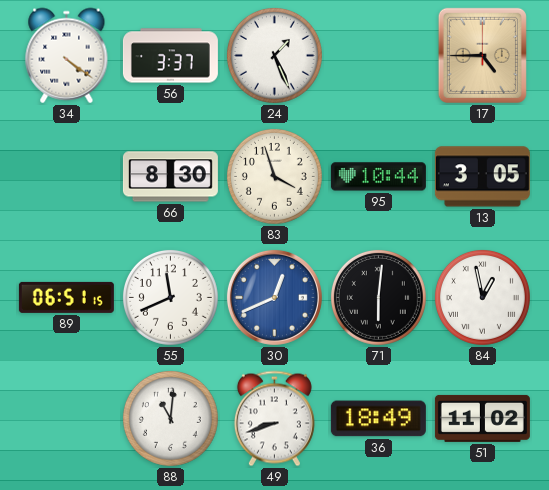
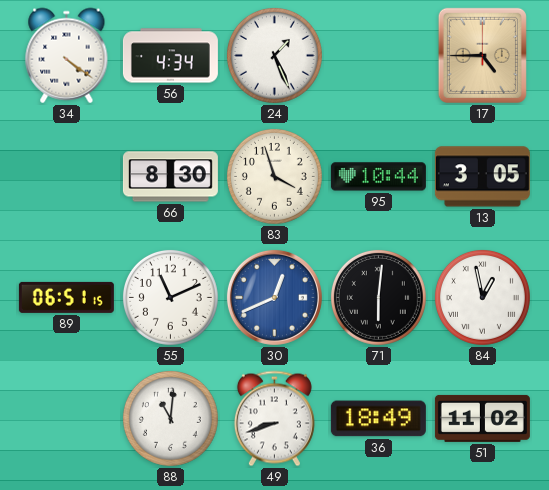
56: 3:37 -> 4:34
55: 11:41 -> 11:11
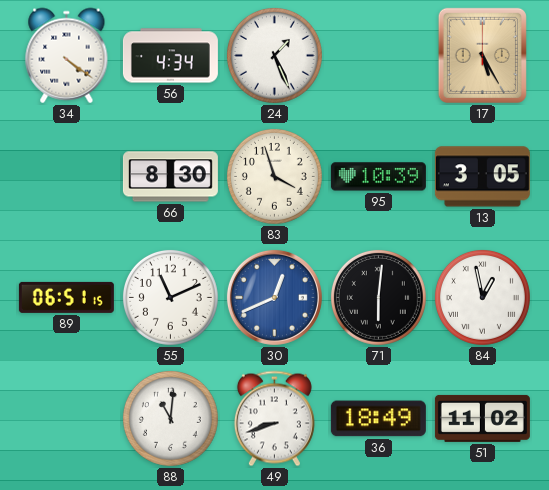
17: 4:45 -> 5:25
95: 10:44 -> 10:39
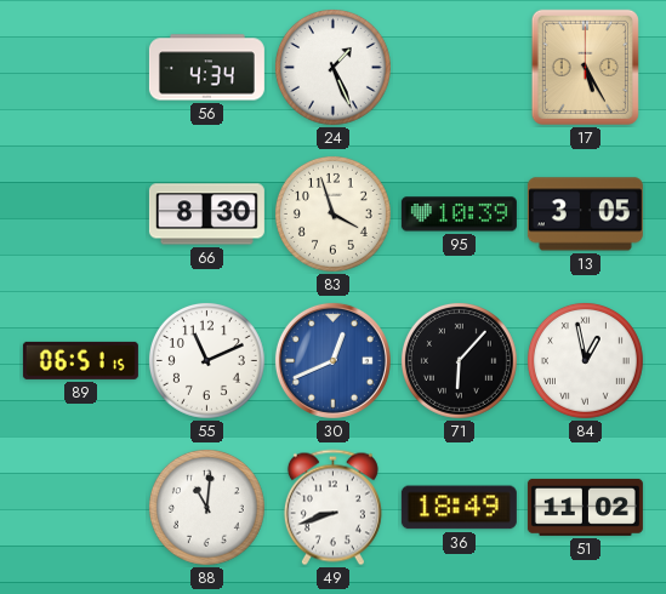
34: 4:21 -> none
71: 6:01 -> 6:07
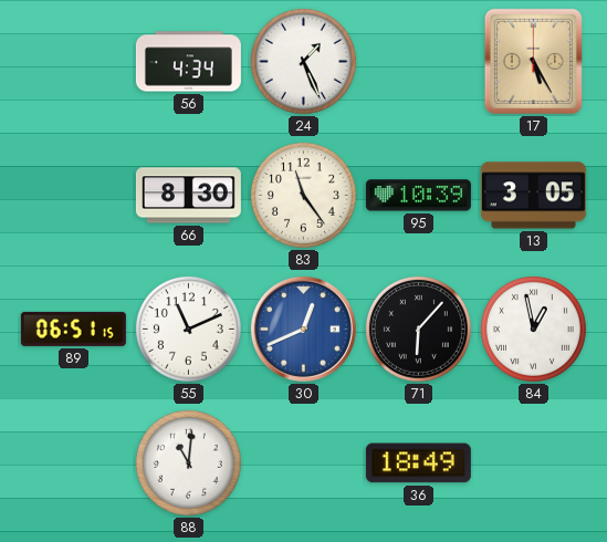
83: 3:57 -> 11:24
49: 8:42 -> none
51: 11:02 -> none
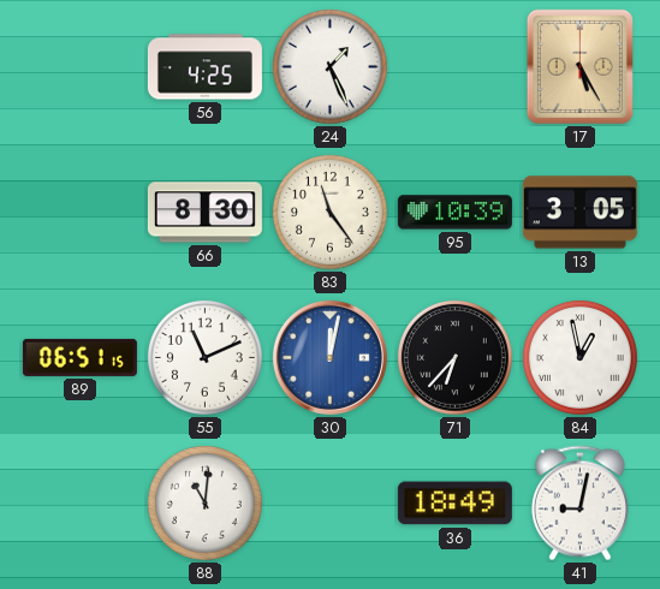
56: 4:34 -> 4:25
30: 12:41 -> 12:02
71: 6:07 -> 6:37
41: none -> 9:02
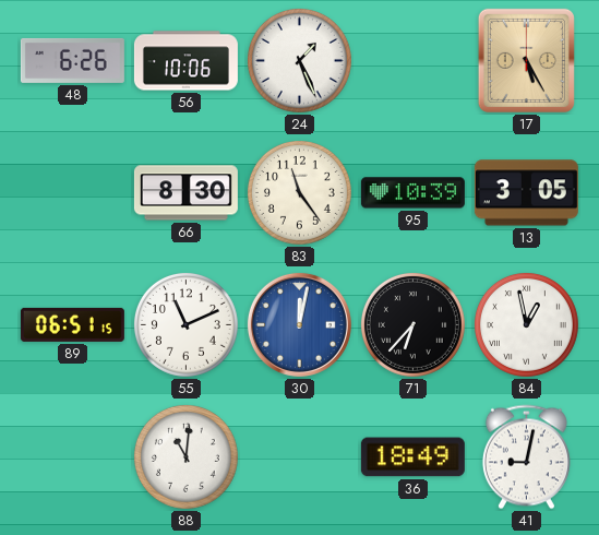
48: none -> 6:26
56: 4:25 -> 10:06
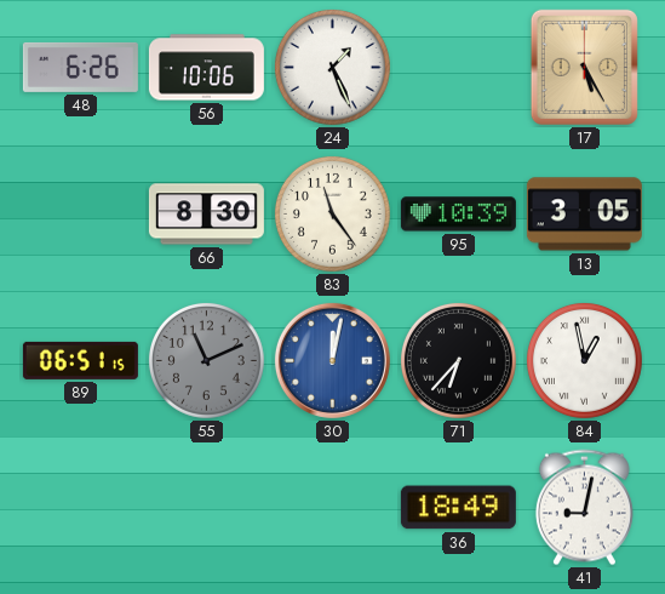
55 dial: white -> grey
88: 11:01 -> none
